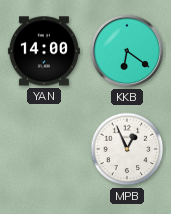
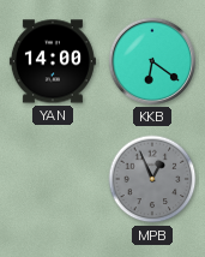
MPB dial: white -> grey
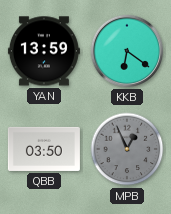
YAN: 14:00 -> 13:59
QBB: none -> 03:50
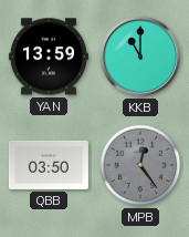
KKB: 6:21 -> 11:00
MPB: 12:56 -> 12:24
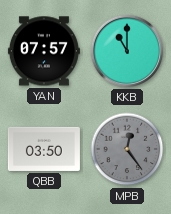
YAN: 13:59 -> 07:57
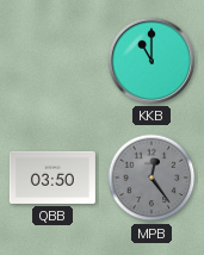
YAN: 07:57 -> none
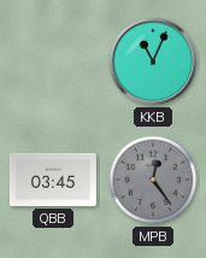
KKB: 11:00 -> 11:04
QBB: 03:50 -> 03:45
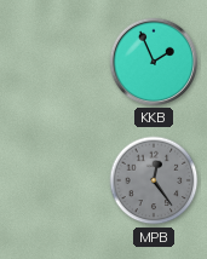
KKB: 11:04 -> 1:56
QBB: 03:45 -> none
